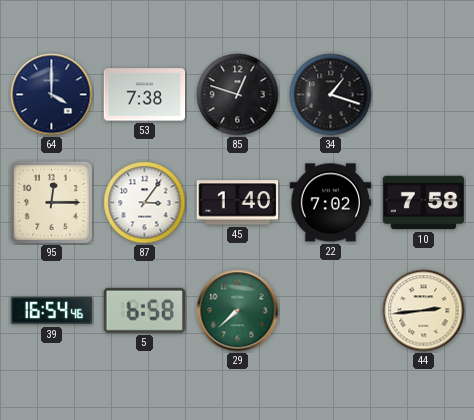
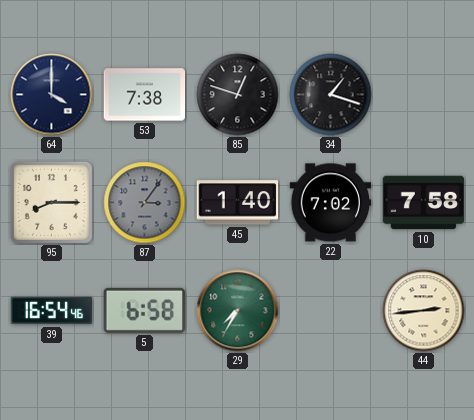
95: 12:15 -> 8:15
87 dial: white -> grey
29: 7:38 -> 7:35
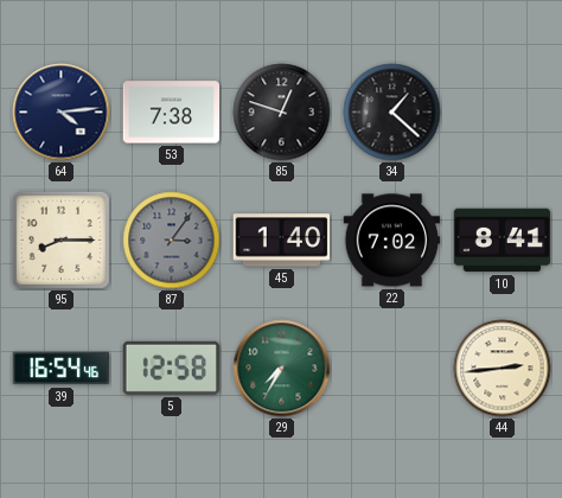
64: 4:00 -> 4:14
34: 1:18 -> 1:22
10: 7:58 -> 8:41
5: 6:58 -> 12:58
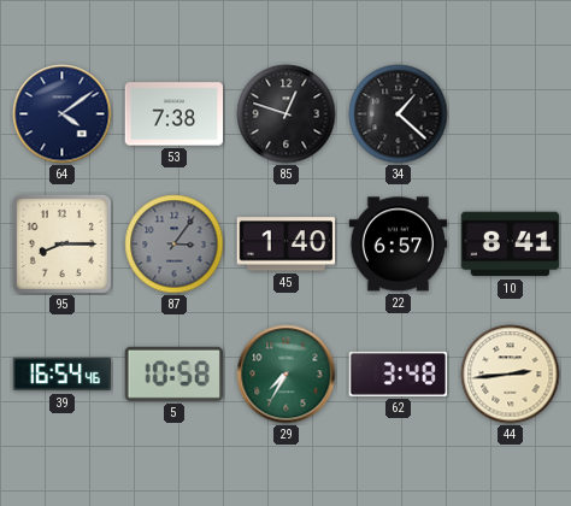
64: 4:14 -> 4:09
22: 7:02 -> 6:57
5: 12:58 -> 10:58
62: none -> 3:48
